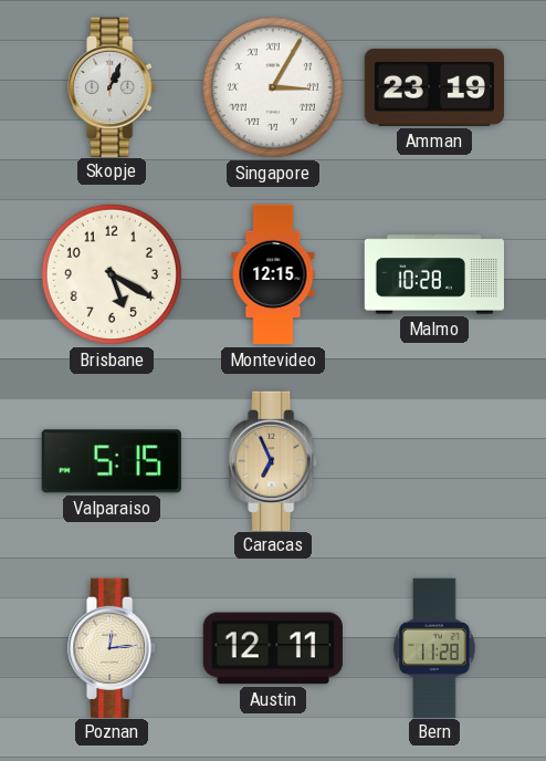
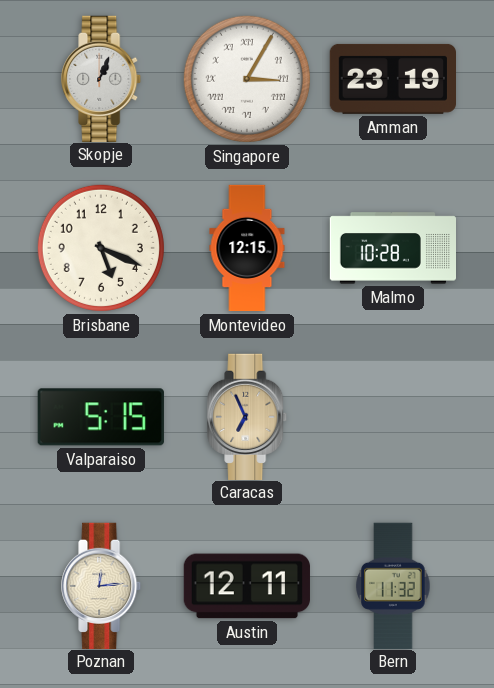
Brisbane: 5:20 -> 5:19
Bern: 11:28 -> 11:32
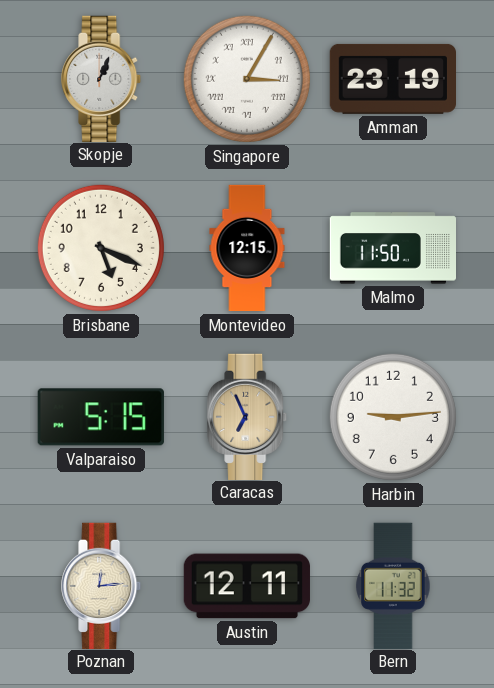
Malmo: 10:28 -> 11:50
Harbin: none -> 9:14
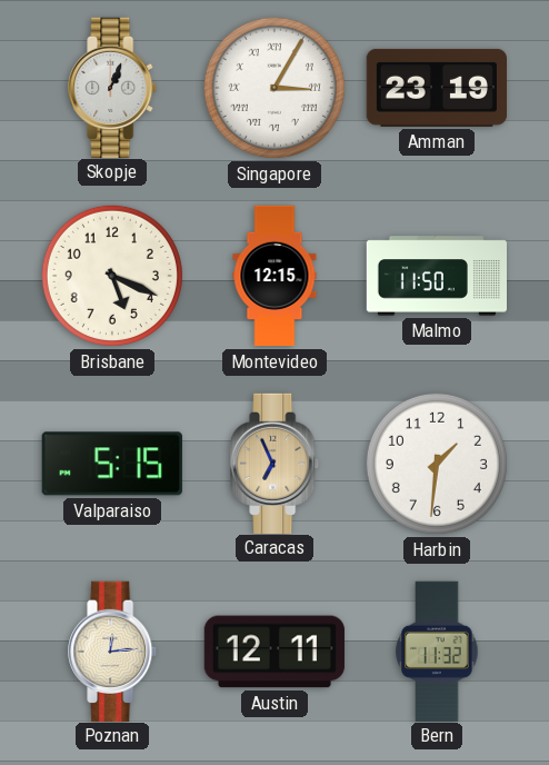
Harbin: 9:14 -> 1:31
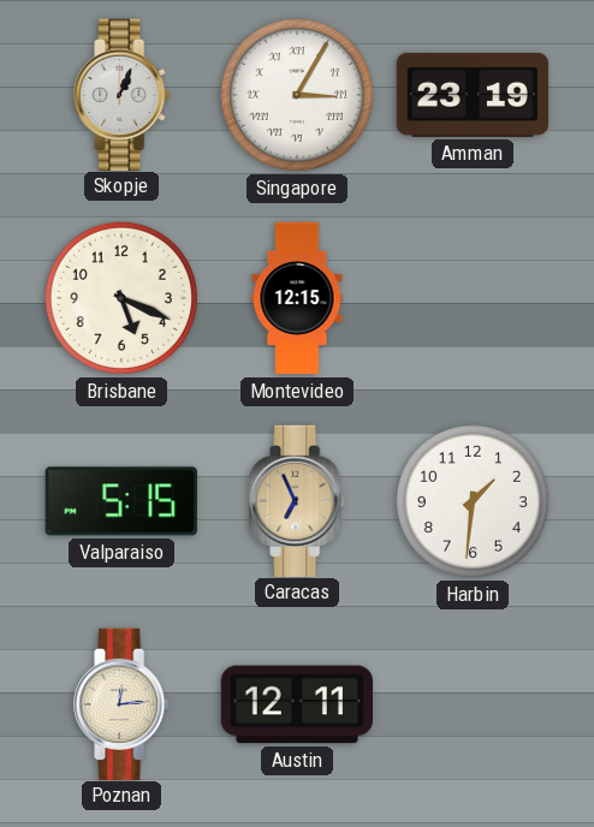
Malmo: 11:50 -> none
Bern: 11:32 -> none
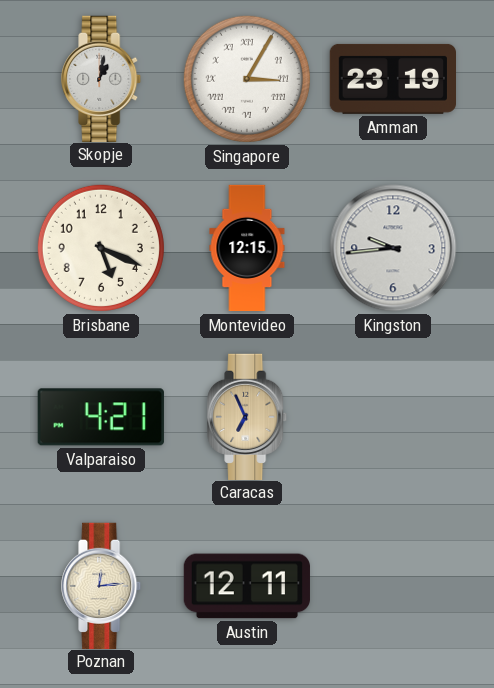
Skopje: 1:04 -> 1:02
Kingston: none -> 9:44
Valparaiso: 5:15 -> 4:21
Harbin: 1:31 -> none
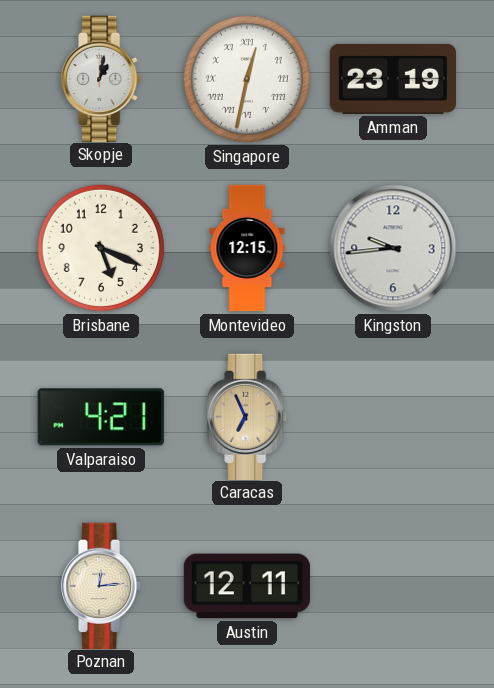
Singapore: 3:05 -> 12:32
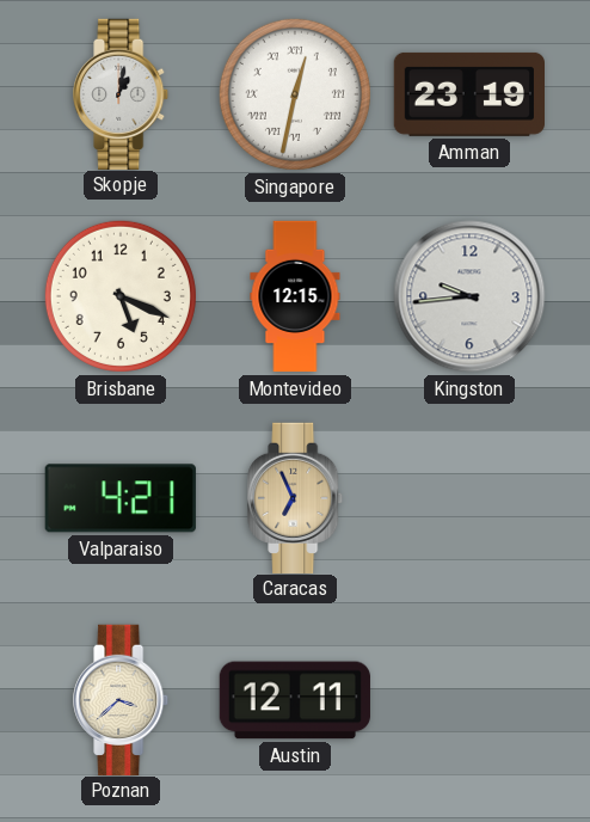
Poznan: 12:14 -> 3:38
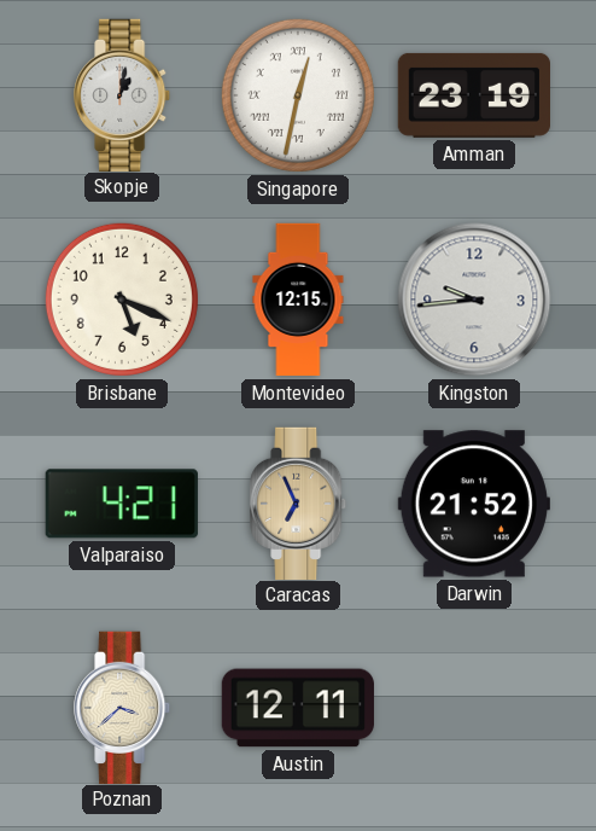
Darwin: none -> 21:52
